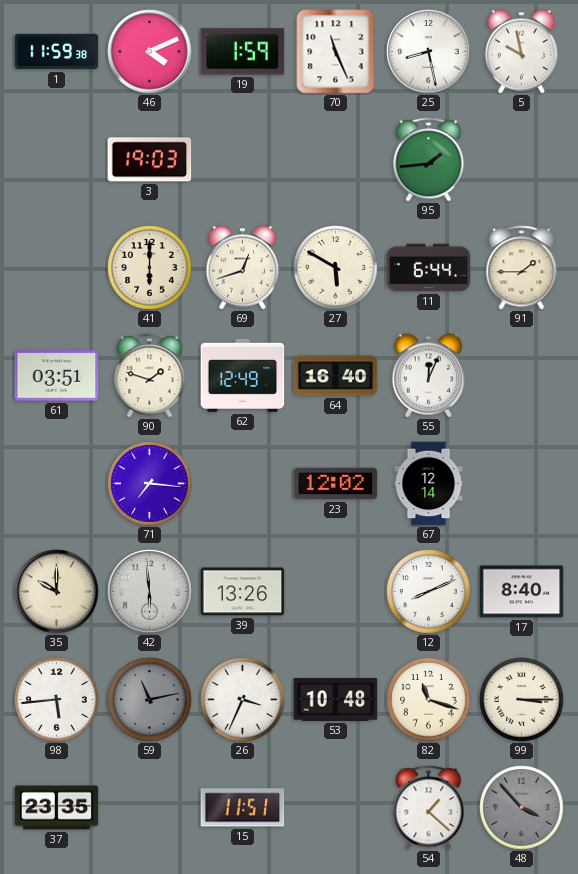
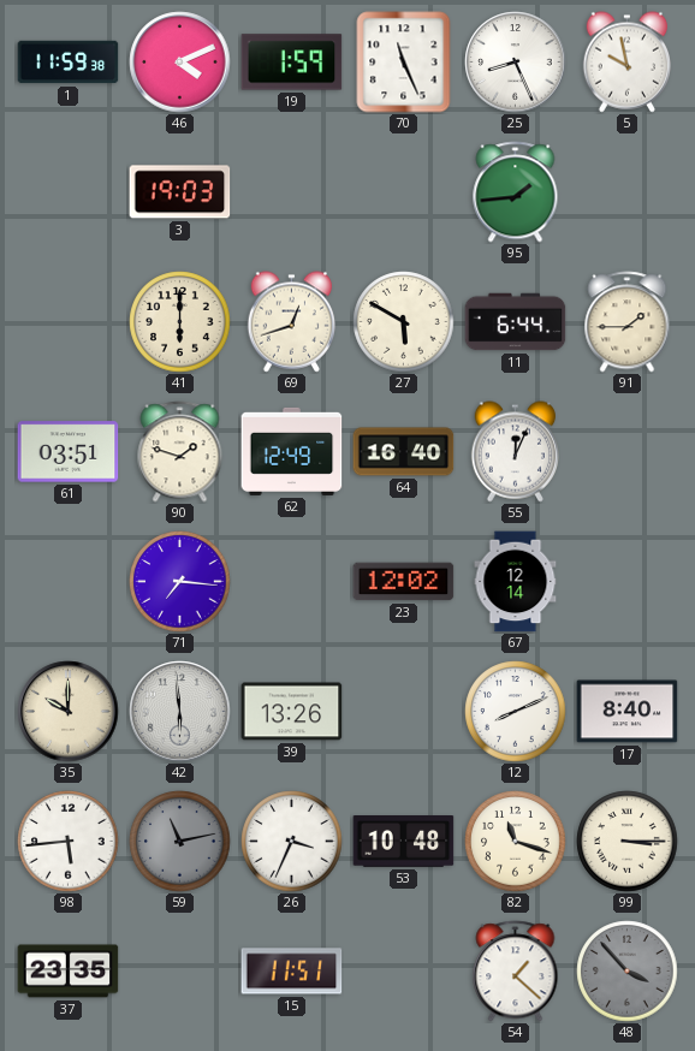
25: 8:28 -> 8:26
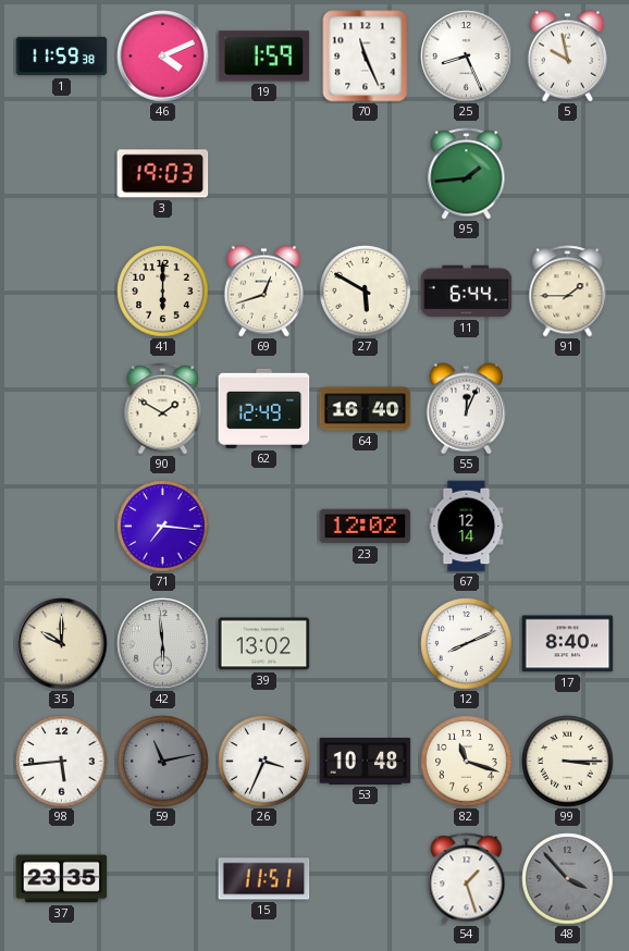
61: 03:51 -> none
90: 1:48 -> 1:50
39: 13:26 -> 13:02
54: 1:22 -> 1:27
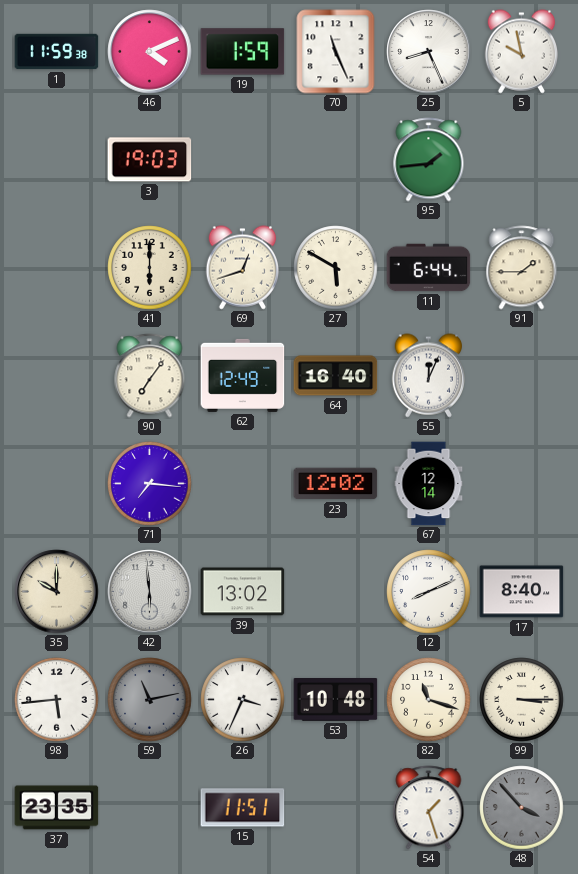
90: 1:50 -> 7:06
